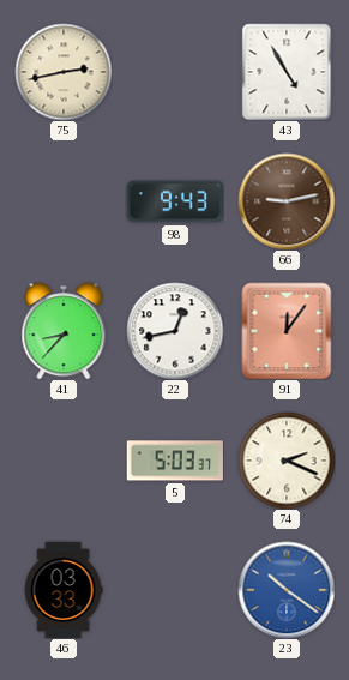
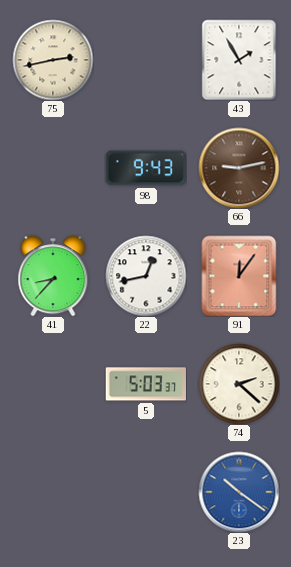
43: 4:55 -> 1:55
74: 2:19 -> 2:22
46: 03:33 -> none
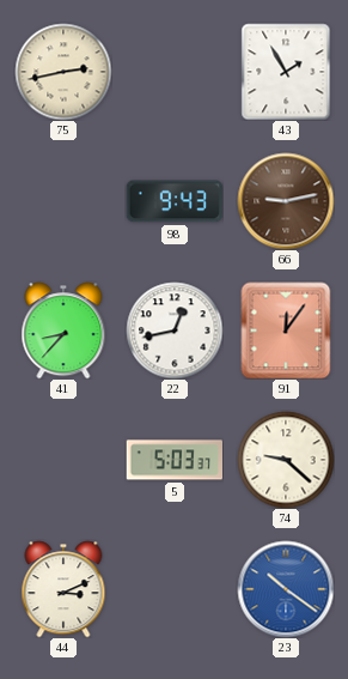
74: 2:22 -> 9:22
44: none -> 3:11
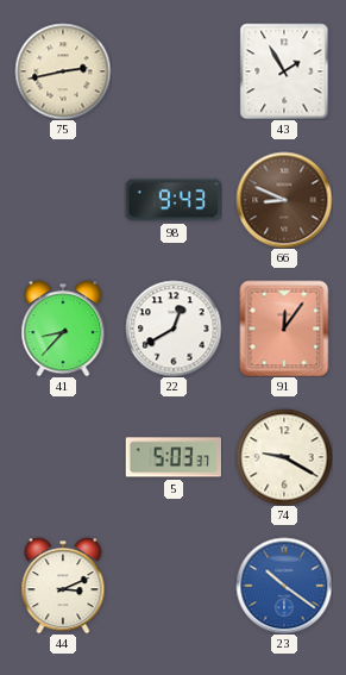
66: 9:13 -> 8:49
22: 12:43 -> 12:40
74: 9:22 -> 9:20
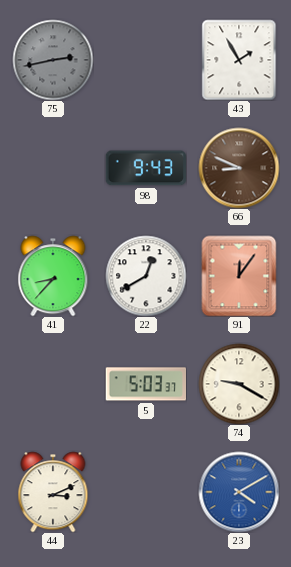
75 dial: cream -> grey
23: 10:21 -> 4:10
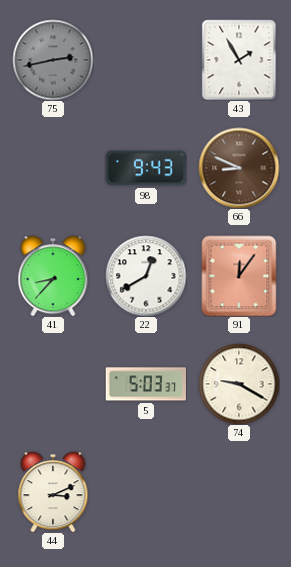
23: 4:10 -> none
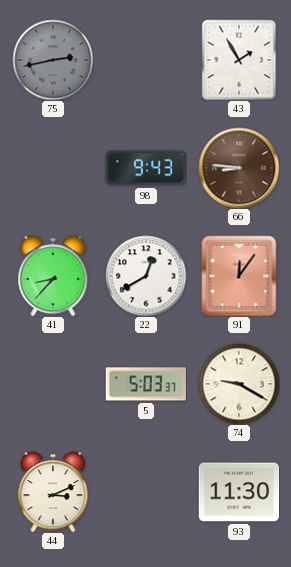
66: 8:49 -> 8:46
93: none -> 11:30
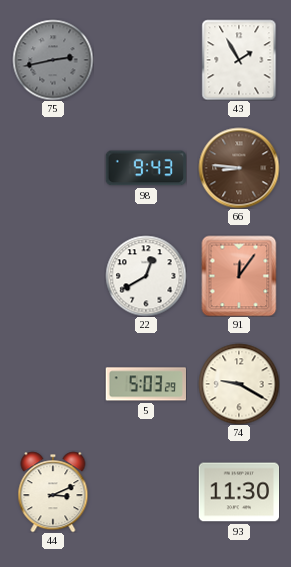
41: 8:37 -> none
5: 5:03:37 -> 5:03:29
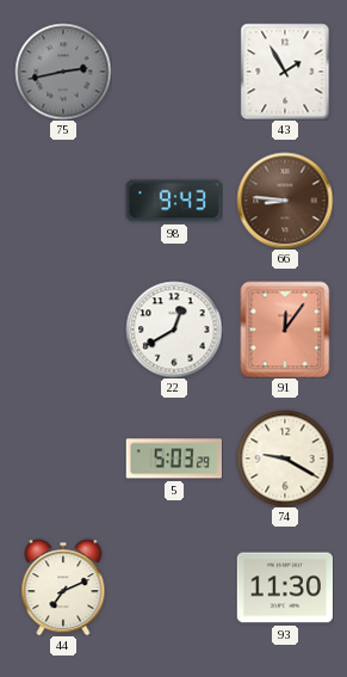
44: 3:11 -> 7:11
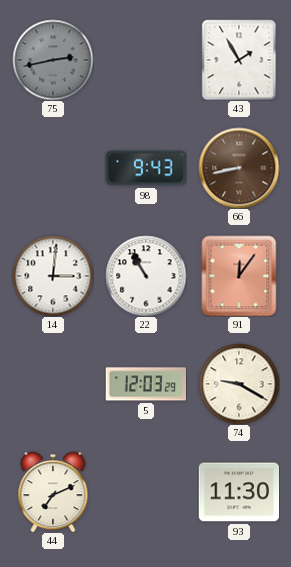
66: 8:46 -> 8:43
14: none -> 3:01
22: 12:40 -> 10:55
5: 5:03 -> 12:03
